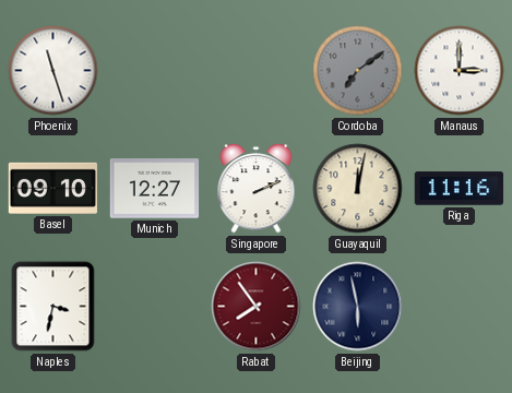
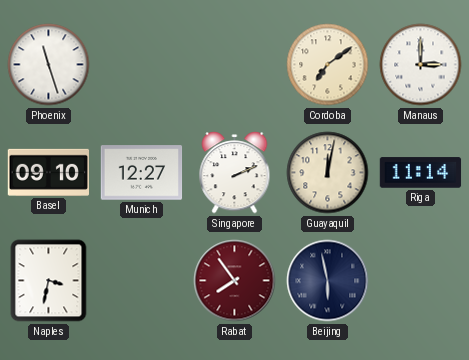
Cordoba dial: grey -> cream
Riga: 11:16 -> 11:14
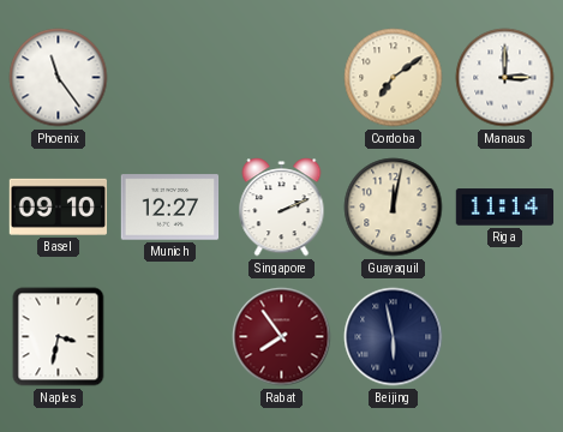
Phoenix: 11:27 -> 11:24
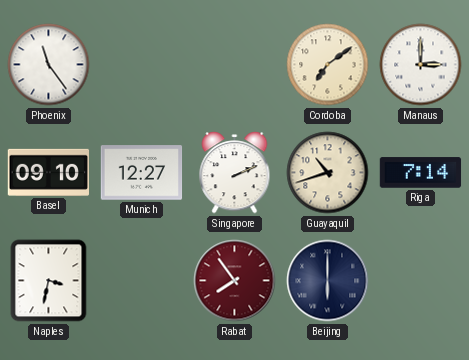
Guayaquil: 12:02 -> 10:42
Riga: 11:14 -> 7:14
Beijing: 5:58 -> 6:00
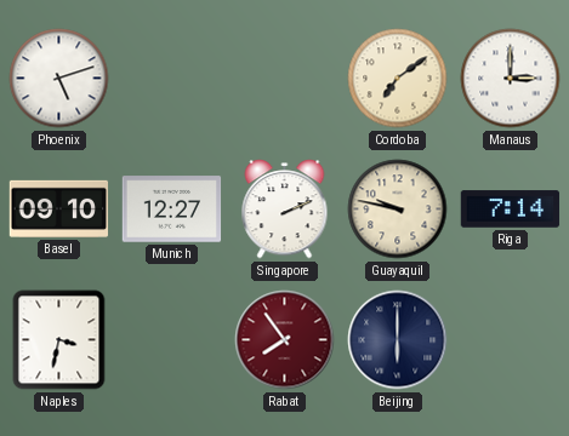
Phoenix: 11:24 -> 5:12
Guayaquil: 10:42 -> 9:47
